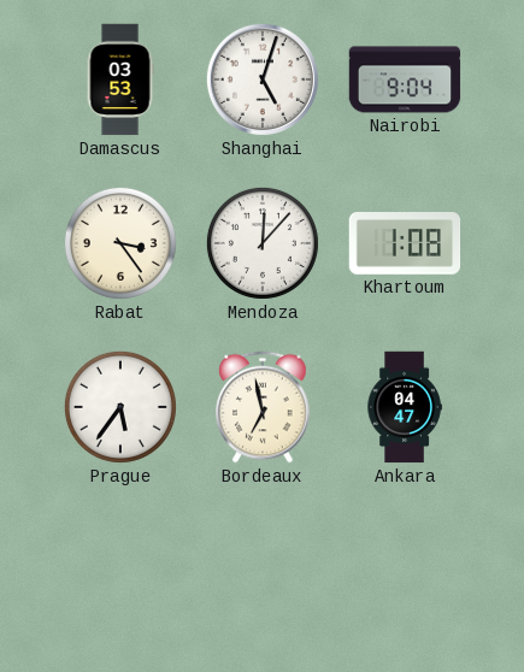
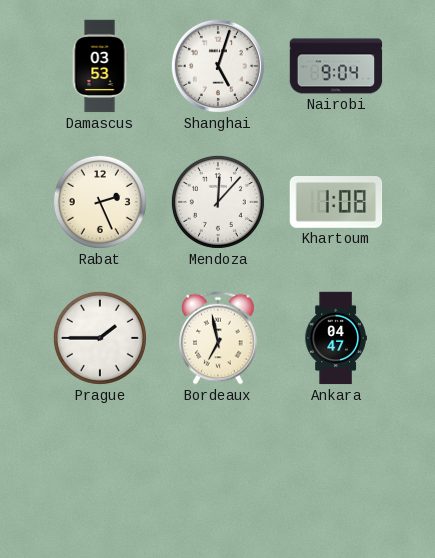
Rabat: 3:24 -> 2:26
Prague: 5:36 -> 1:45
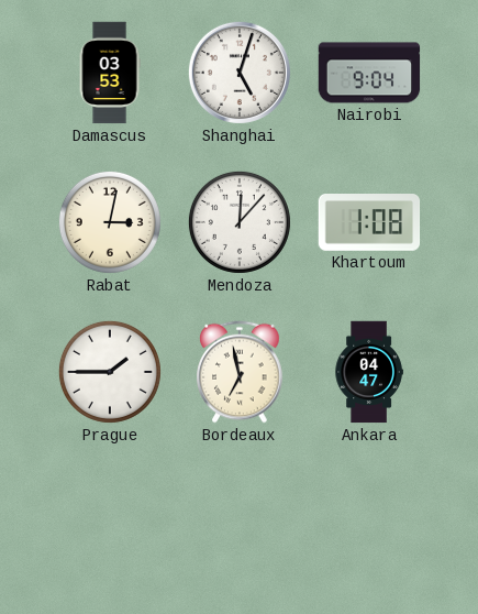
Rabat: 2:26 -> 3:02
